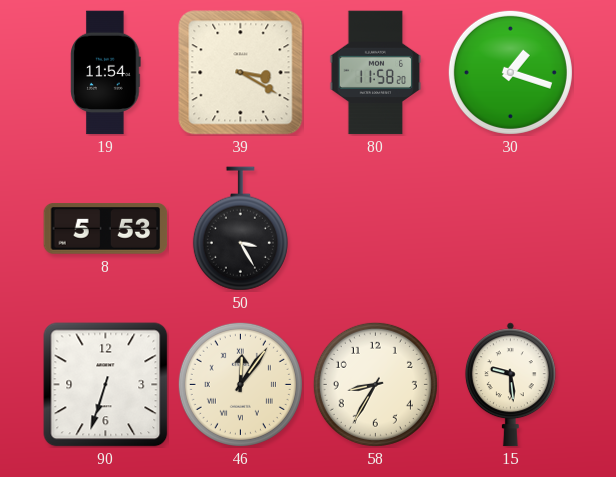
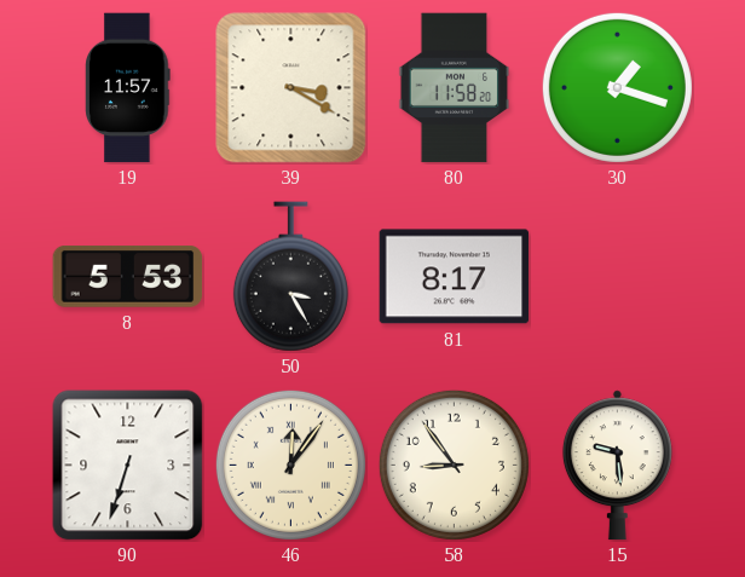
19: 11:54 -> 11:57
81: none -> 8:17
58: 8:35 -> 8:54
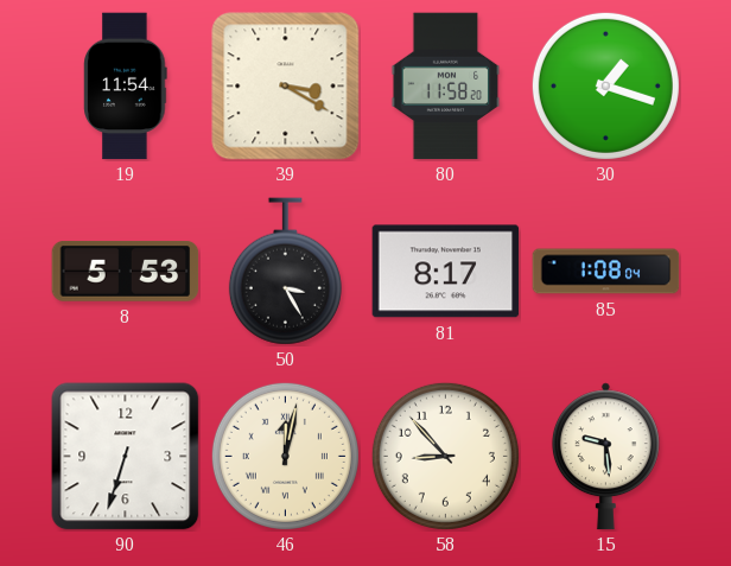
19: 11:57 -> 11:54
85: none -> 1:08
46: 12:06 -> 12:02
58: 8:54 -> 8:53
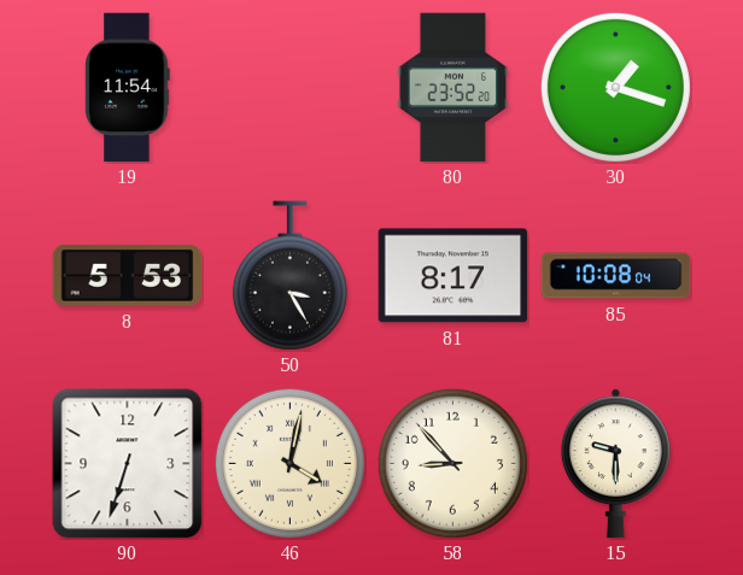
39: 3:20 -> none
80: 11:58 -> 23:52
85: 1:08 -> 10:08
46: 12:02 -> 4:02
15: 9:29 -> 9:30
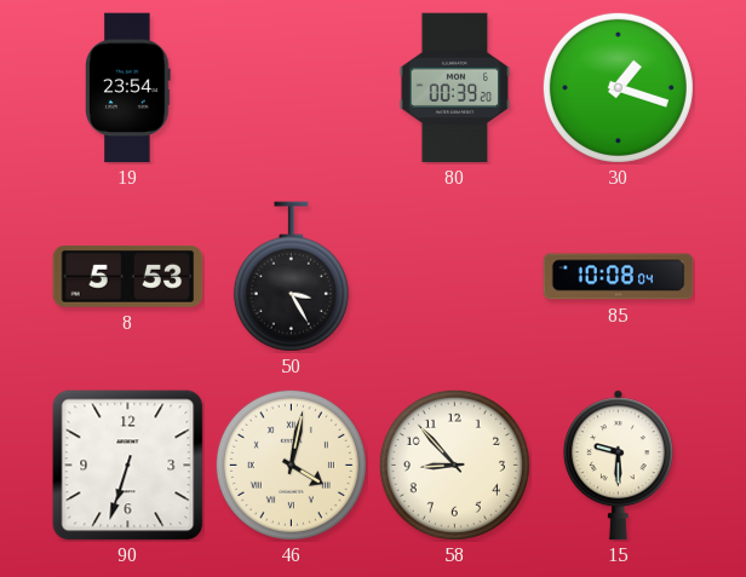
19: 11:54 -> 23:54
80: 23:52 -> 00:39
81: 8:17 -> none
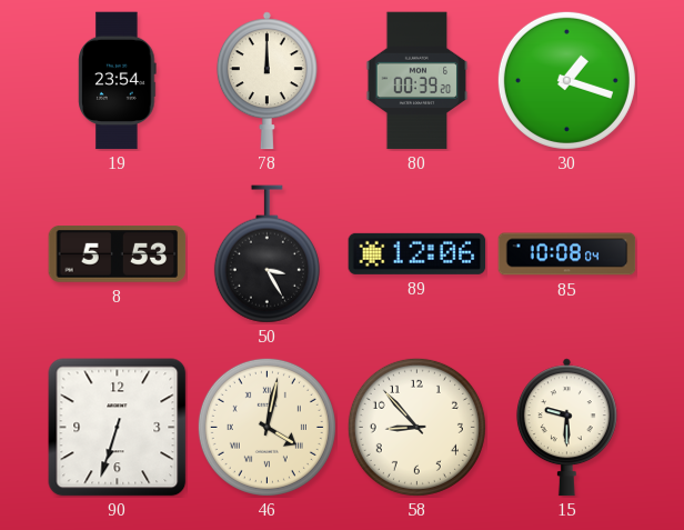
78: none -> 12:00
89: none -> 12:06
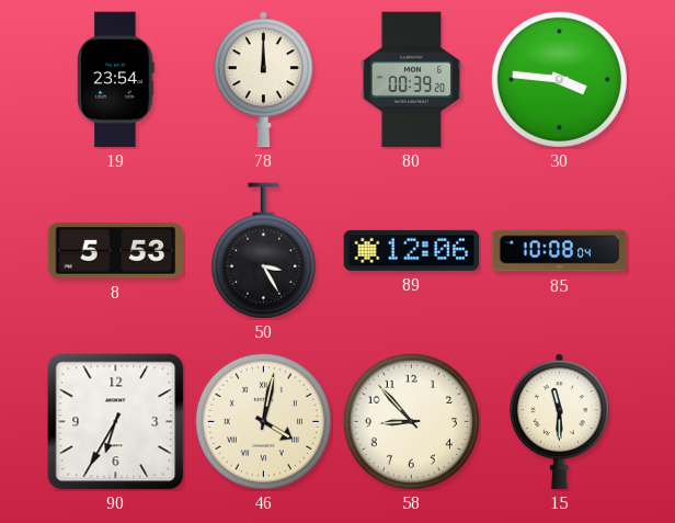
30: 1:18 -> 3:46
90: 6:33 -> 6:35
15: 9:30 -> 11:30
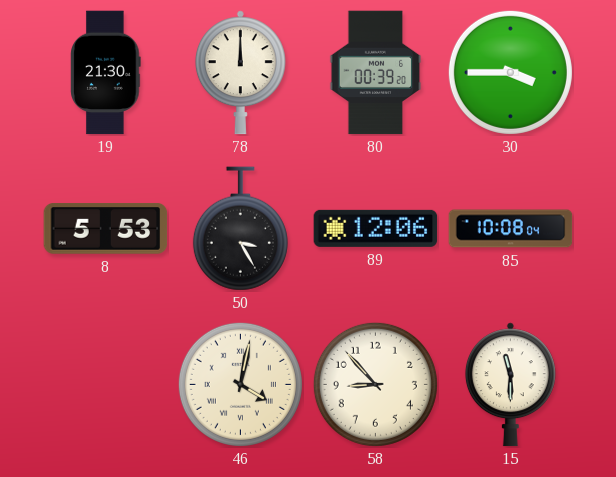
19: 23:54 -> 21:30
30: 3:46 -> 3:45
90: 6:35 -> none
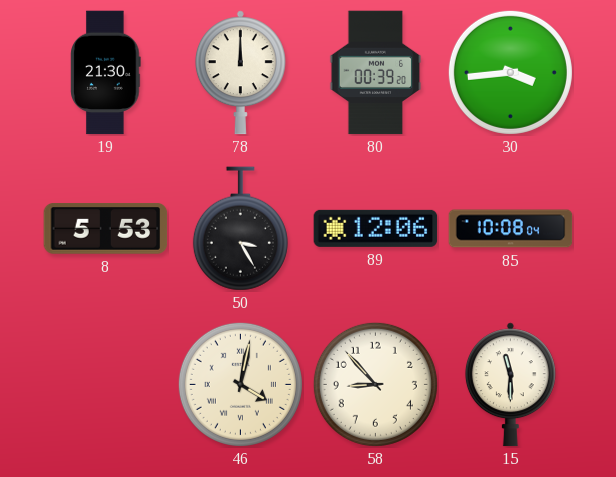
30: 3:45 -> 3:44
